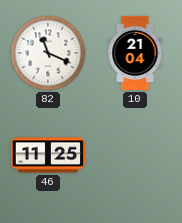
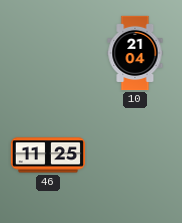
82: 11:19 -> none
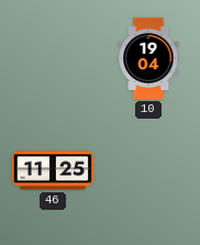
10: 21:04 -> 19:04
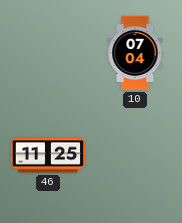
10: 19:04 -> 07:04
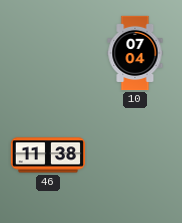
46: 11:25 -> 11:38
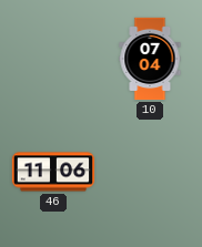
46: 11:38 -> 11:06
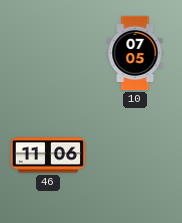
10: 07:04 -> 07:05
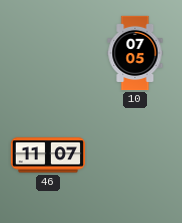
46: 11:06 -> 11:07
